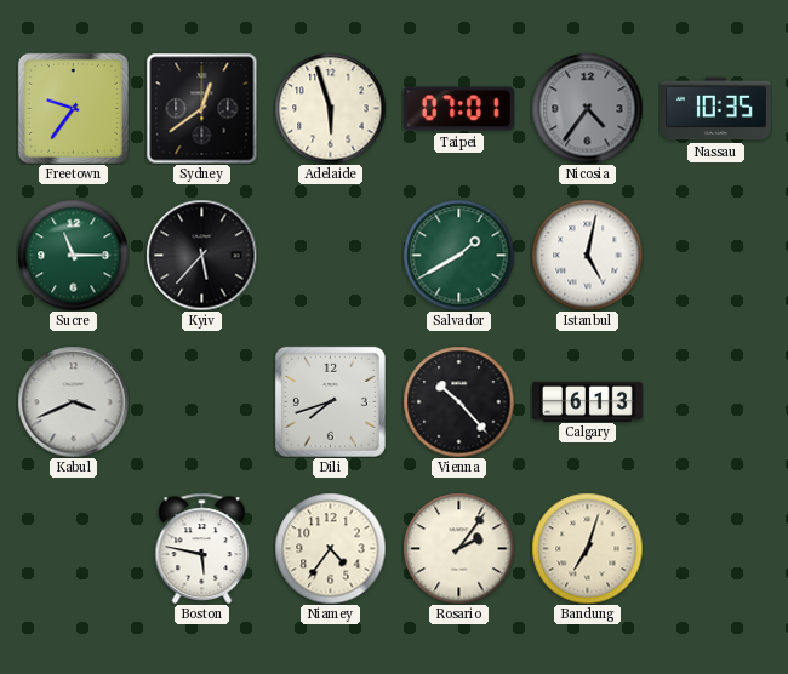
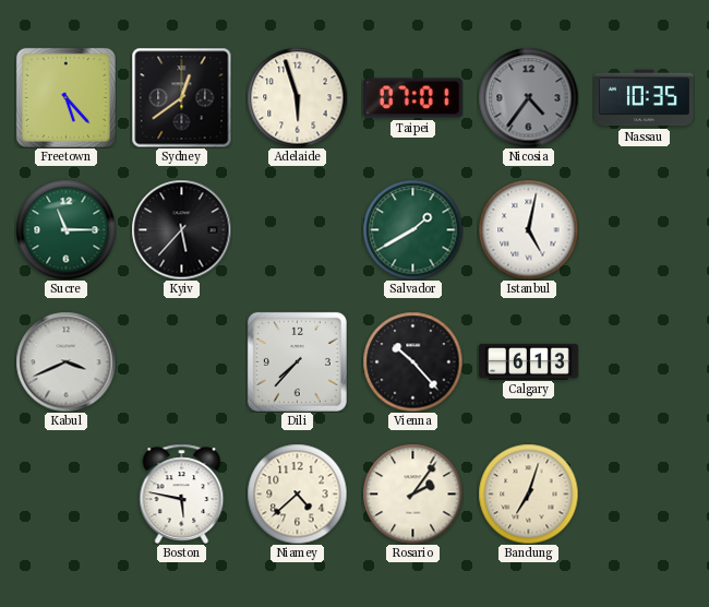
Freetown: 9:36 -> 5:23
Dili: 7:42 -> 7:37
Niamey: 4:36 -> 4:38
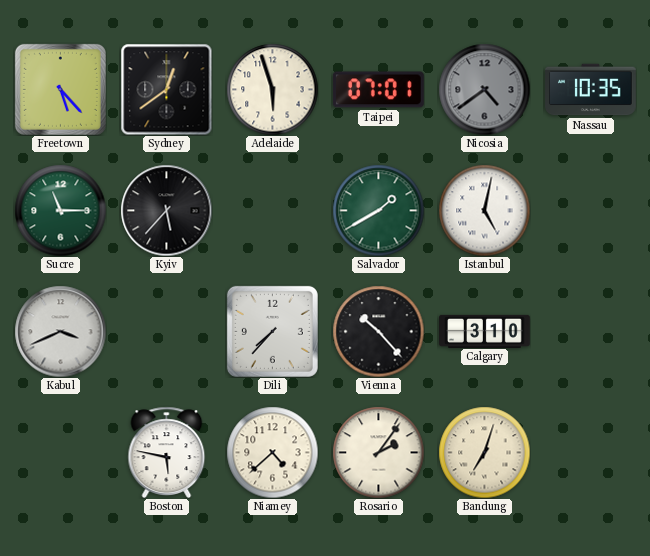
Nicosia: 4:36 -> 4:39
Calgary: 6:13 -> 3:10
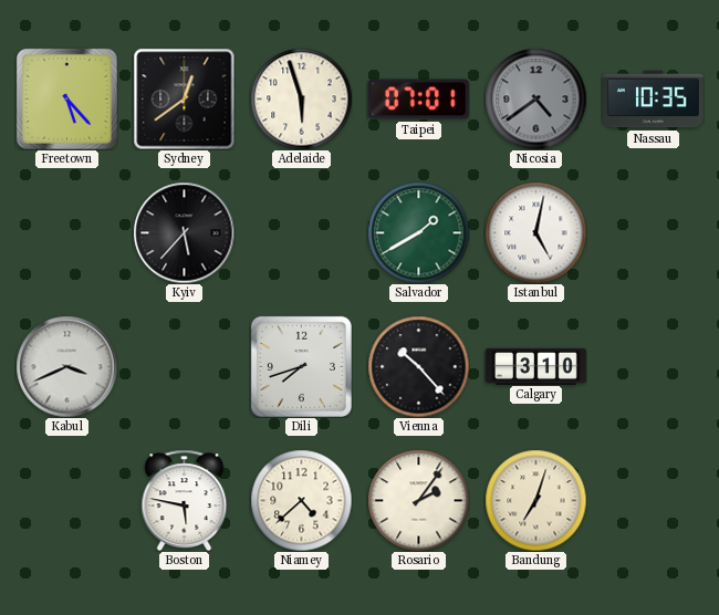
Sucre: 11:15 -> none
Dili: 7:37 -> 7:42
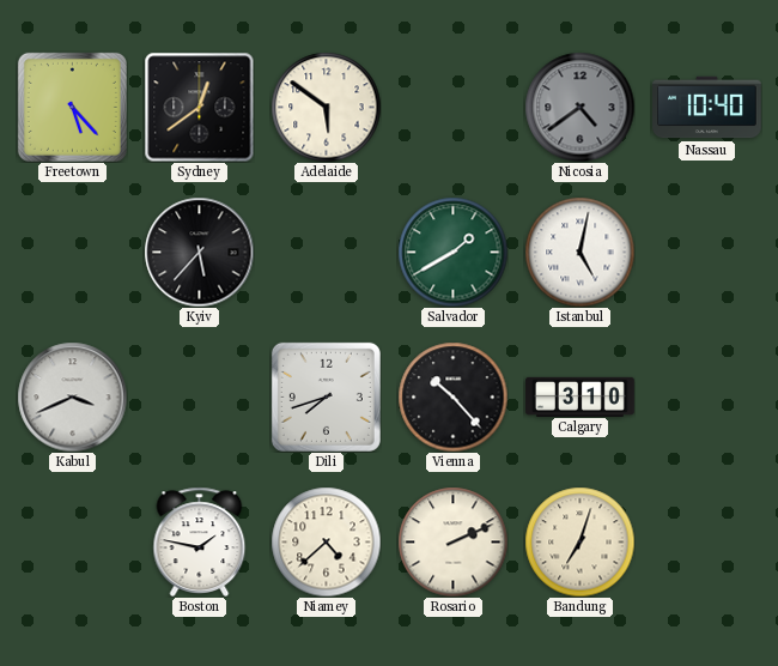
Adelaide: 5:57 -> 5:51
Taipei: 07:01 -> none
Nassau: 10:35 -> 10:40
Boston: 5:47 -> 1:47
Rosario: 2:06 -> 2:11
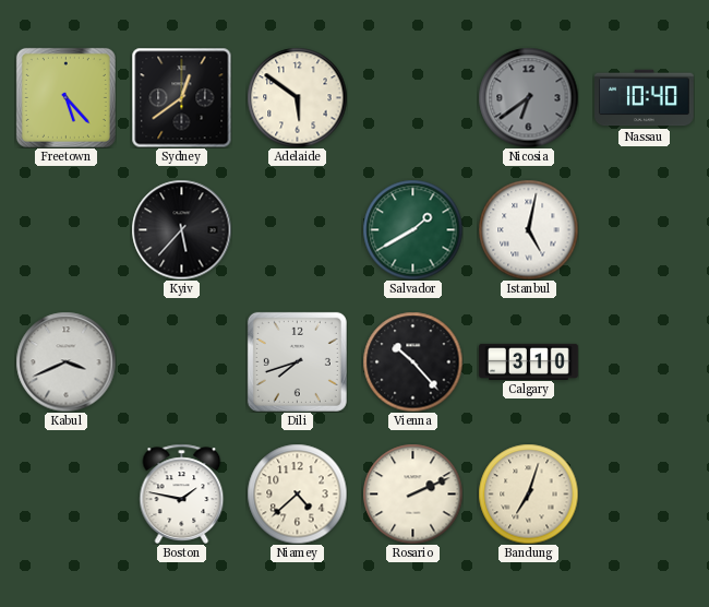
Nicosia: 4:39 -> 6:39
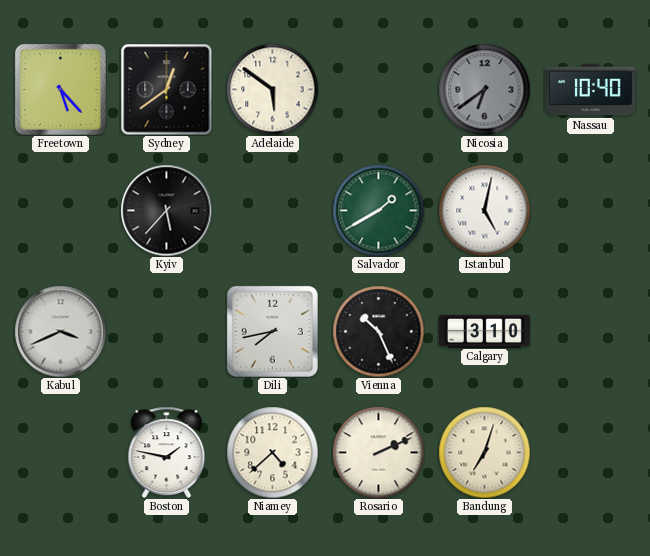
Dili: 7:42 -> 7:43
Vienna: 10:23 -> 10:26
